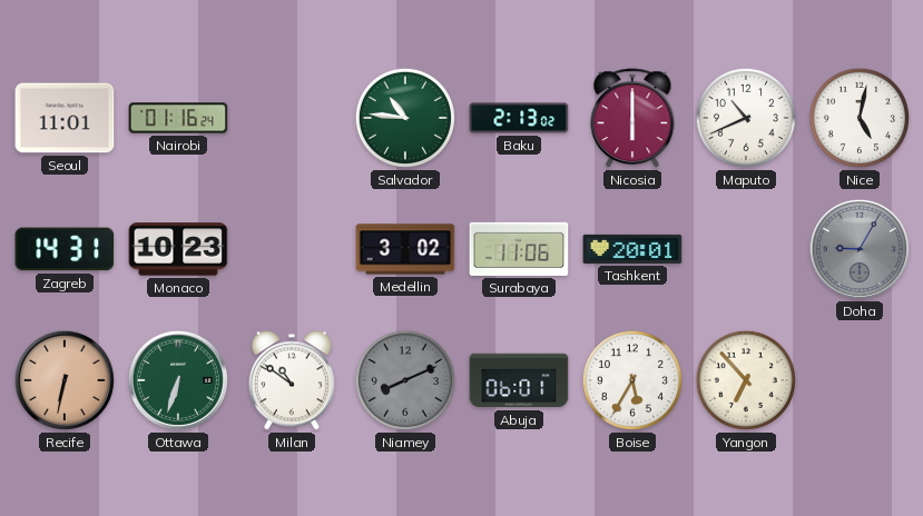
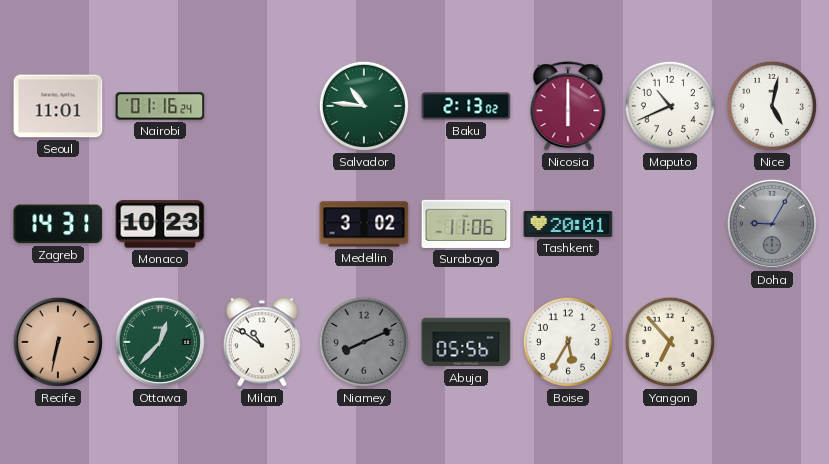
Ottawa: 6:33 -> 12:37
Abuja: 06:01 -> 05:56
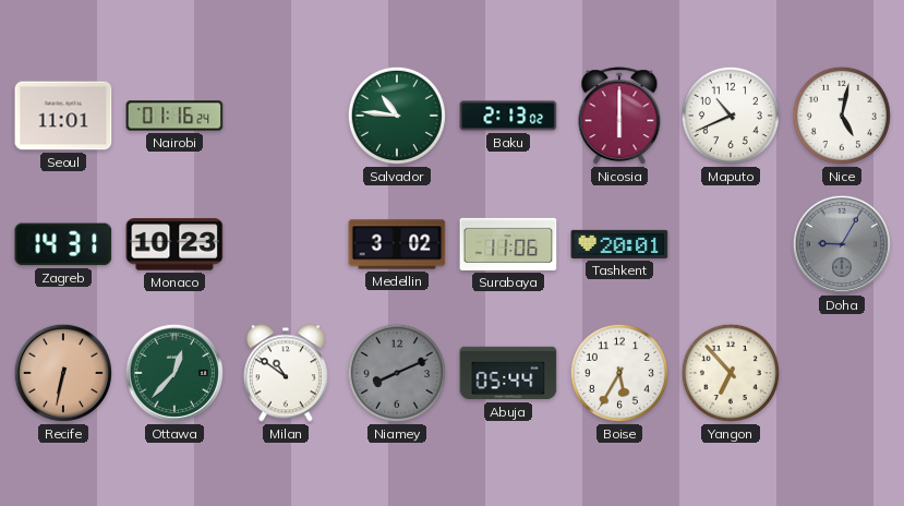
Abuja: 05:56 -> 05:44
